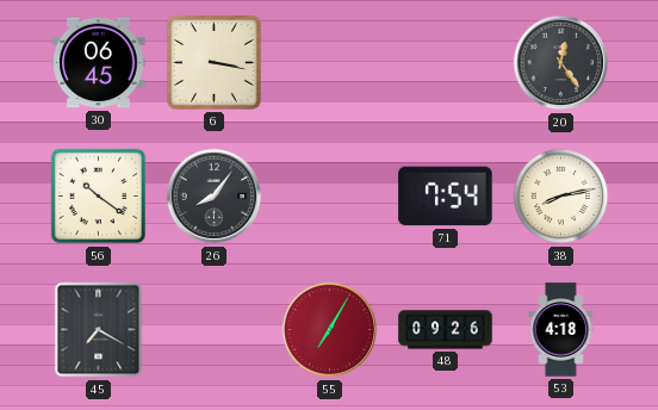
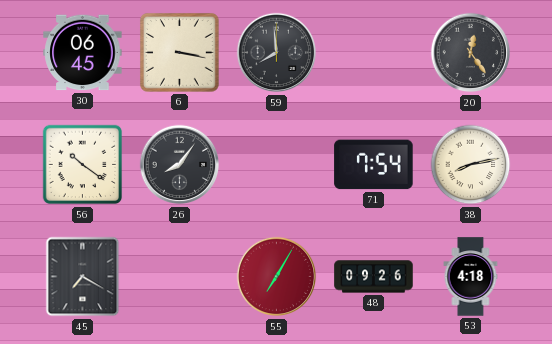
59: none -> 7:59
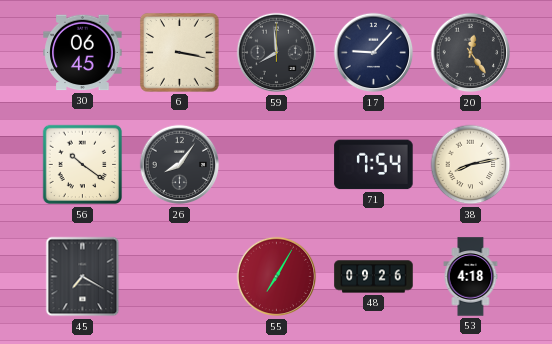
17: none -> 9:07
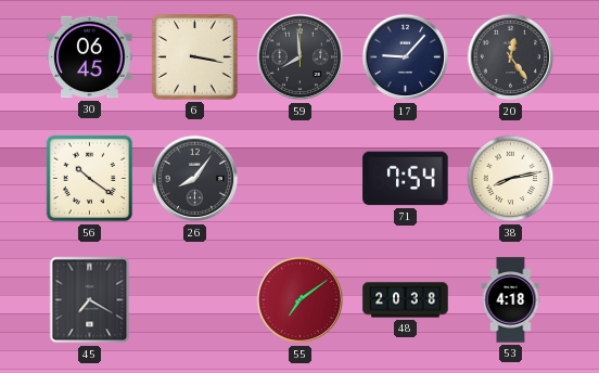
55: 7:05 -> 7:09
48: 09:26 -> 20:38
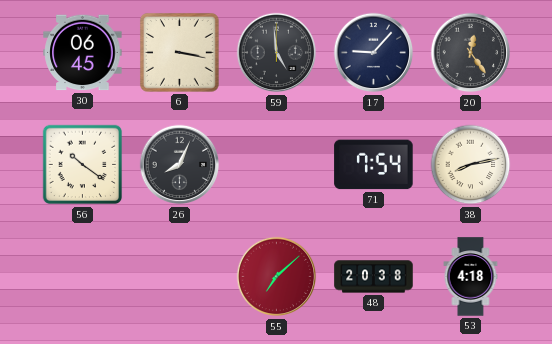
59: 7:59 -> 4:59
26: 8:06 -> 8:04
45: 7:20 -> none
55: 7:09 -> 7:08
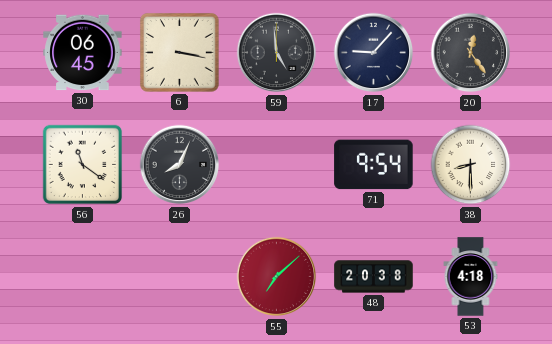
56: 10:21 -> 11:21
71: 7:54 -> 9:54
38: 8:13 -> 8:30
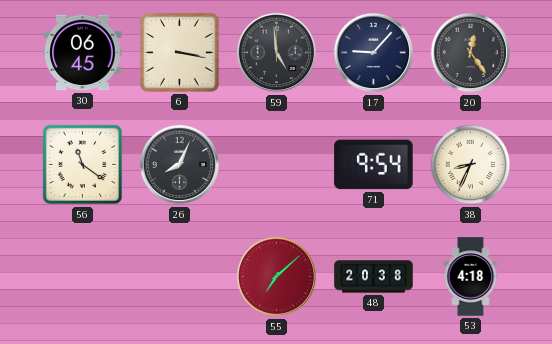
38: 8:30 -> 8:34
